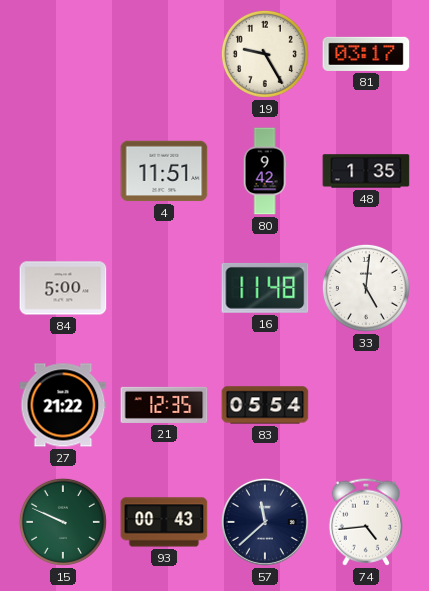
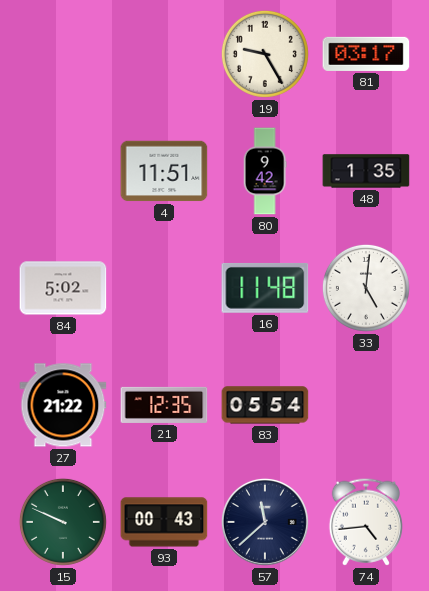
84: 5:00 -> 5:02
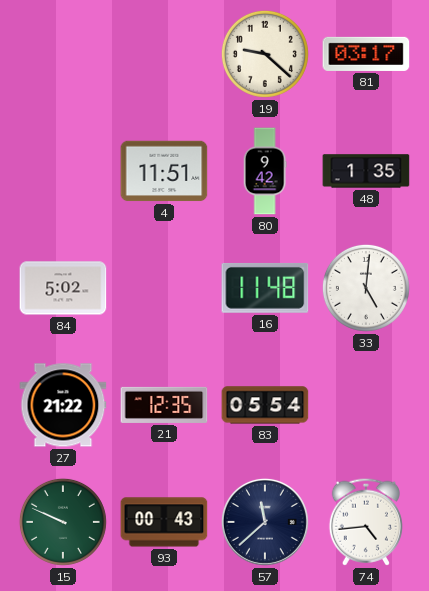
19: 9:25 -> 9:22
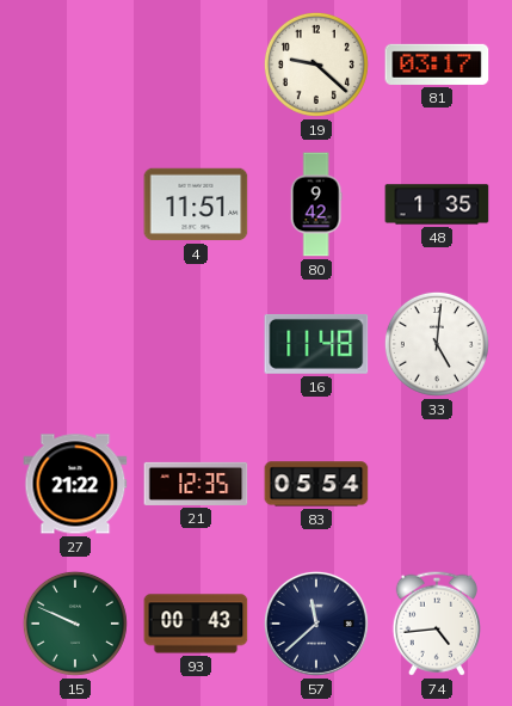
84: 5:02 -> none
